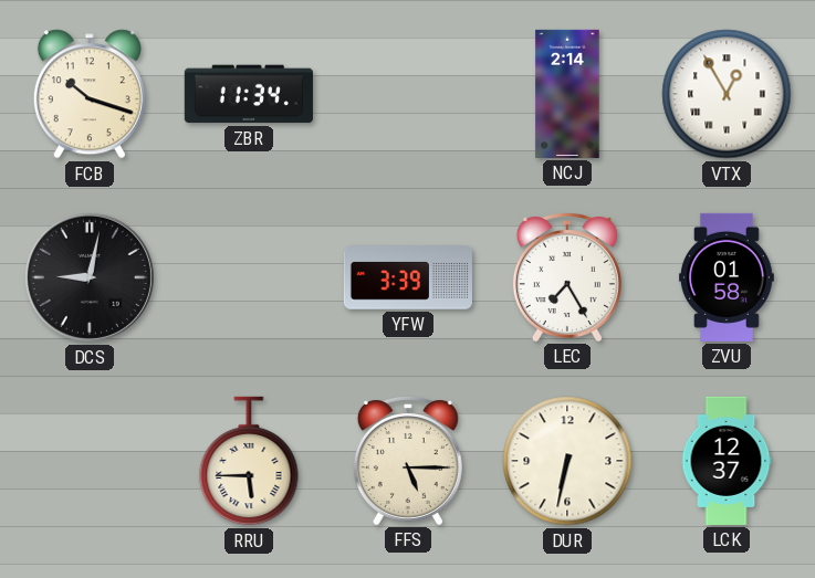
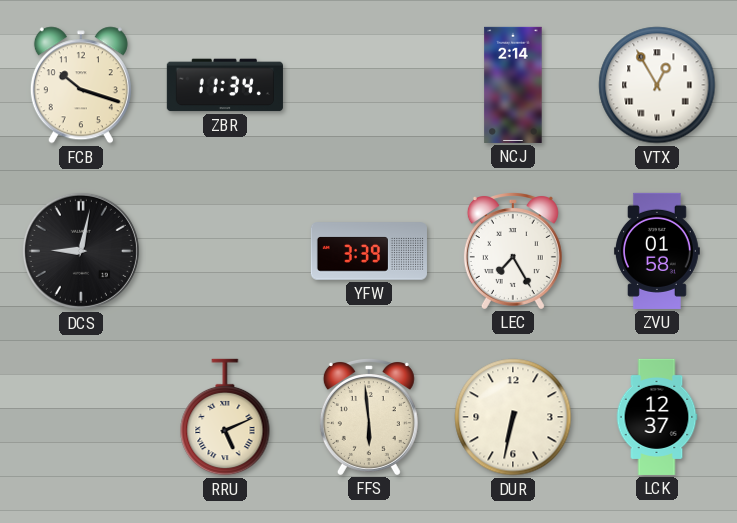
RRU: 5:45 -> 5:11
FFS: 5:15 -> 5:59
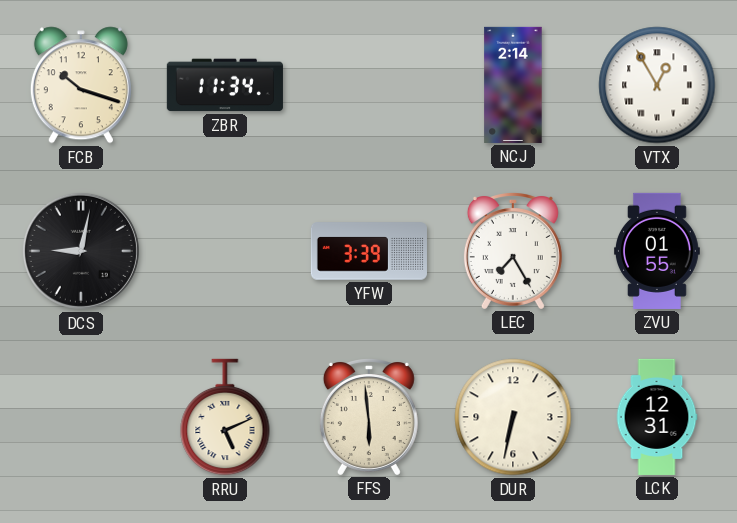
ZVU: 01:58 -> 01:55
LCK: 12:37 -> 12:31
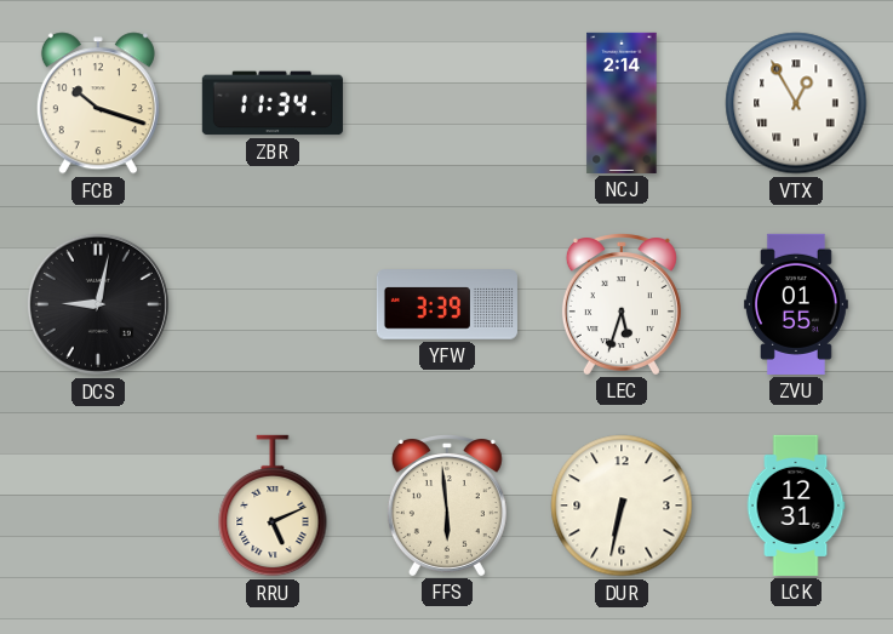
LEC: 7:25 -> 5:33
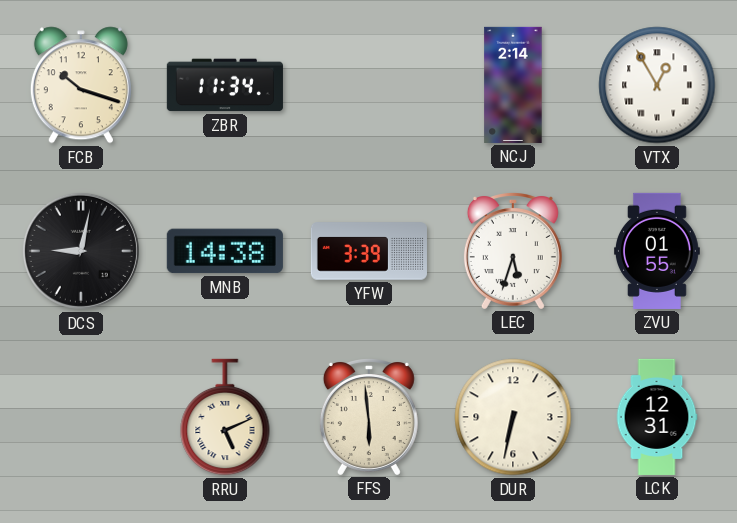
MNB: none -> 14:38
